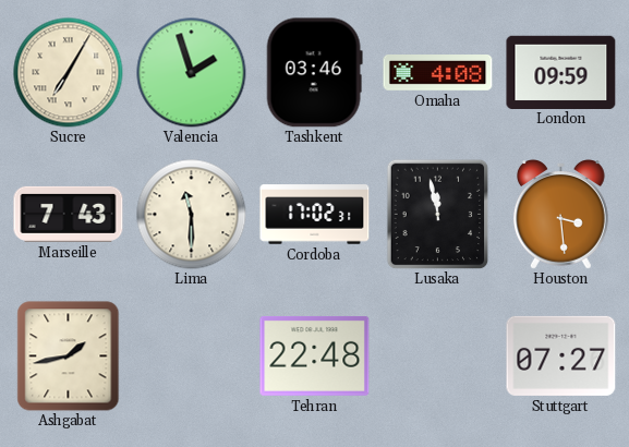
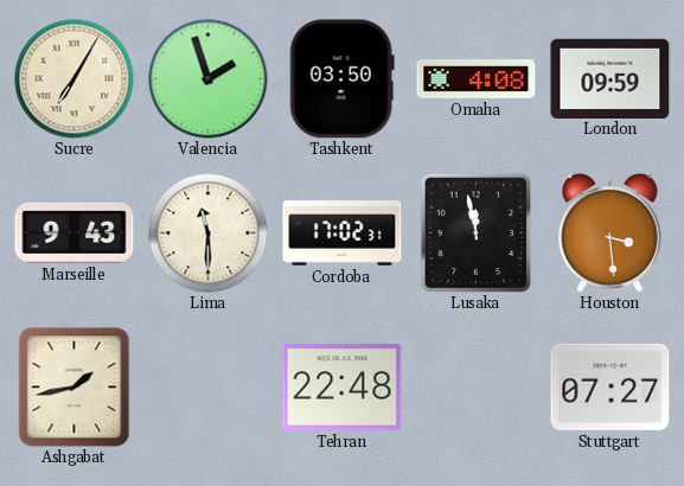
Tashkent: 03:46 -> 03:50
Marseille: 7:43 -> 9:43
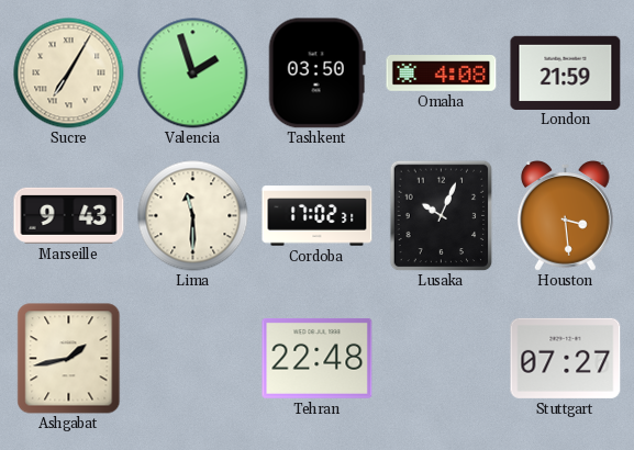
London: 09:59 -> 21:59
Lusaka: 11:58 -> 10:04
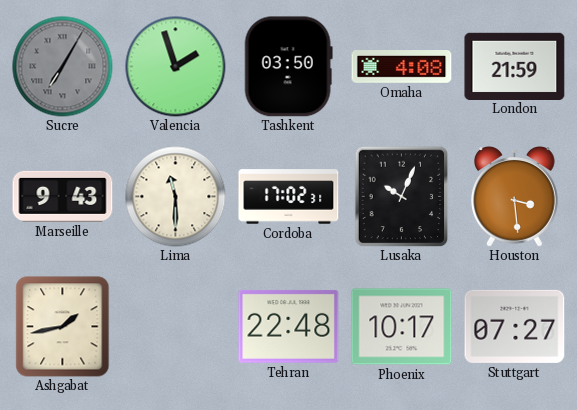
Sucre dial: cream -> grey
Phoenix: none -> 10:17
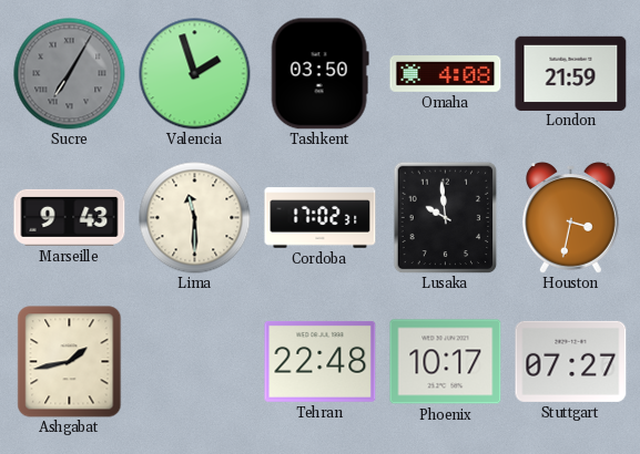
Lusaka: 10:04 -> 9:59
Houston: 3:29 -> 3:32
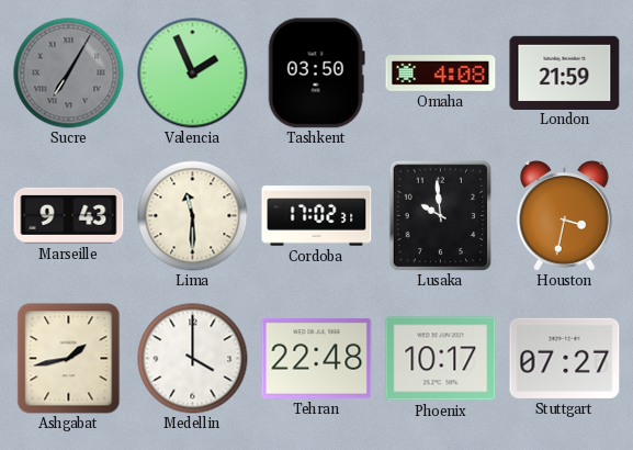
Valencia: 1:57 -> 1:56
Medellin: none -> 4:00
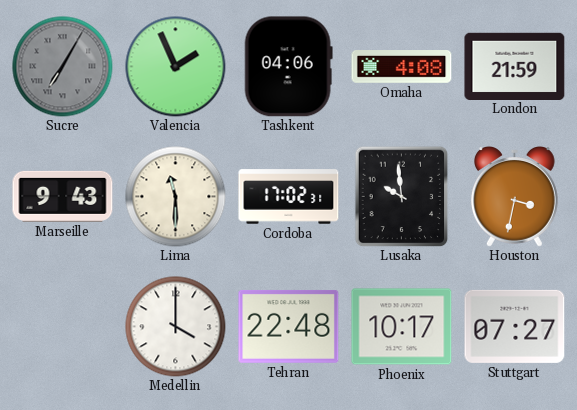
Tashkent: 03:50 -> 04:06
Ashgabat: 1:43 -> none
